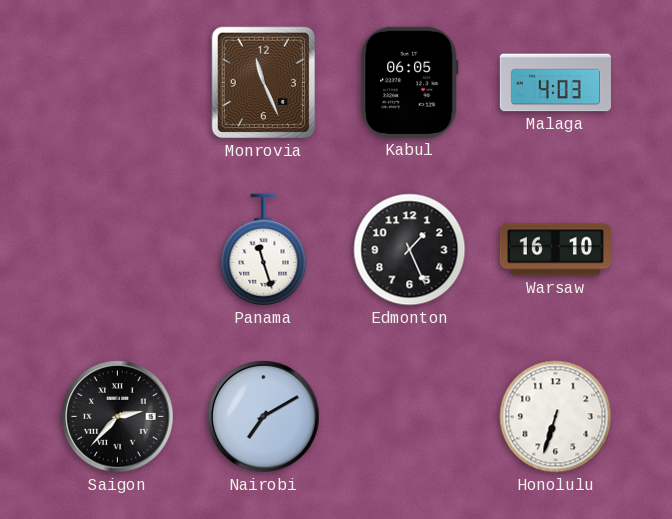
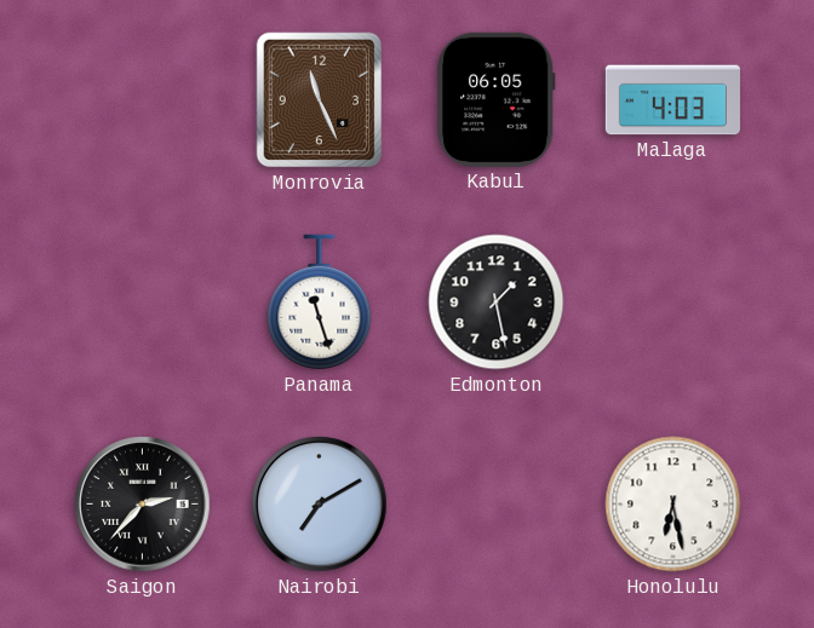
Edmonton: 1:26 -> 1:28
Warsaw: 16:10 -> none
Honolulu: 6:33 -> 6:28
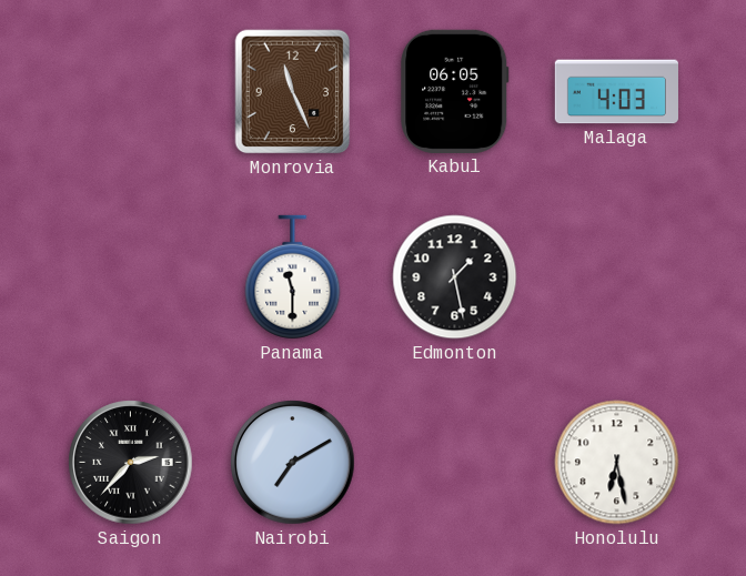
Panama: 11:27 -> 11:30
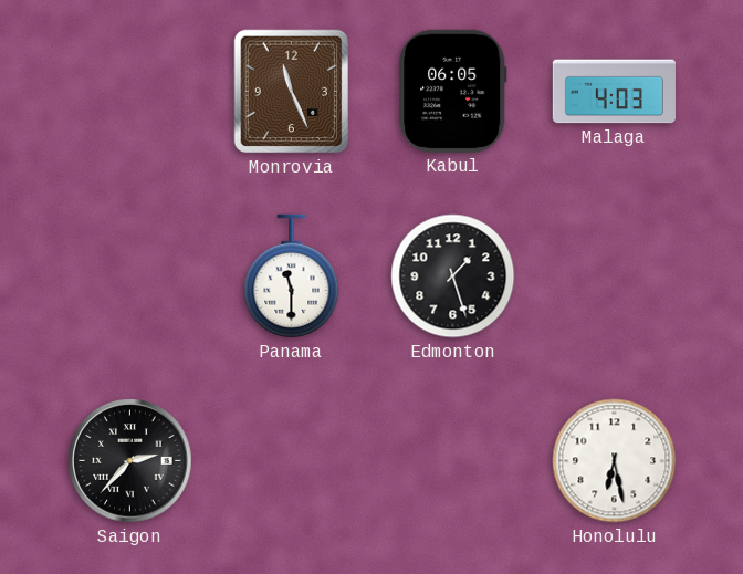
Edmonton: 1:28 -> 1:27
Nairobi: 7:10 -> none
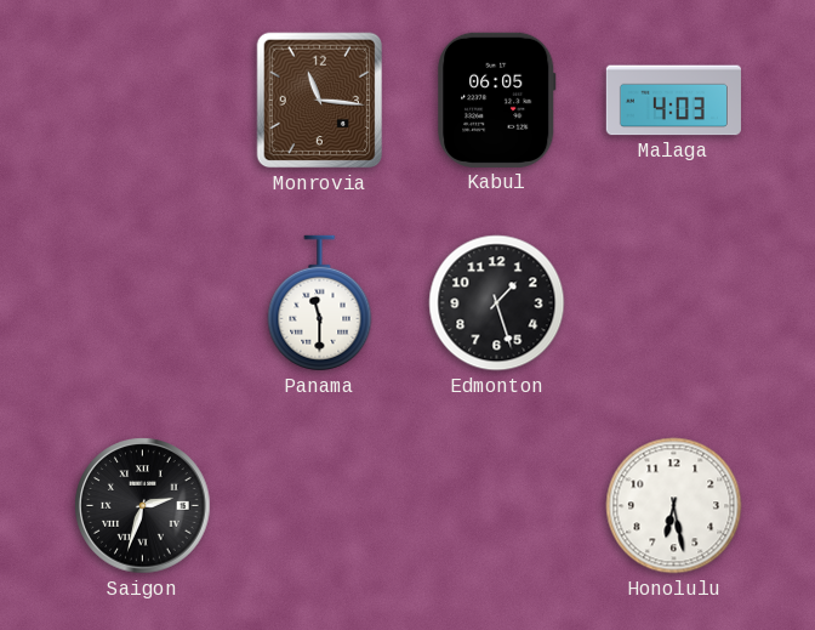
Monrovia: 11:26 -> 11:16
Saigon: 2:37 -> 2:33
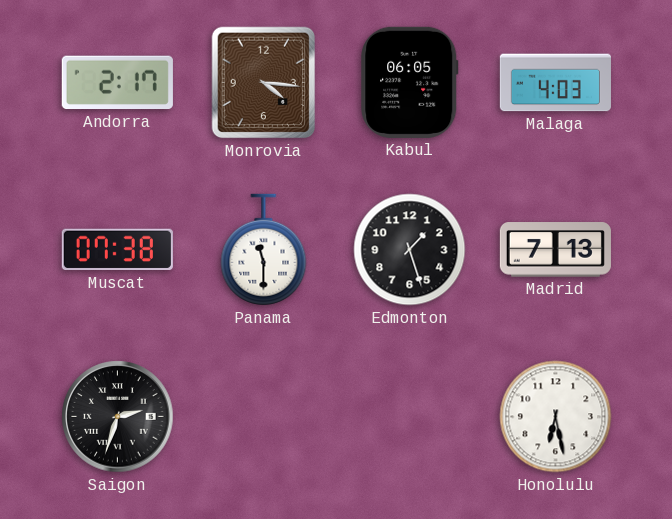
Andorra: none -> 2:17
Monrovia: 11:16 -> 4:16
Muscat: none -> 07:38
Madrid: none -> 7:13
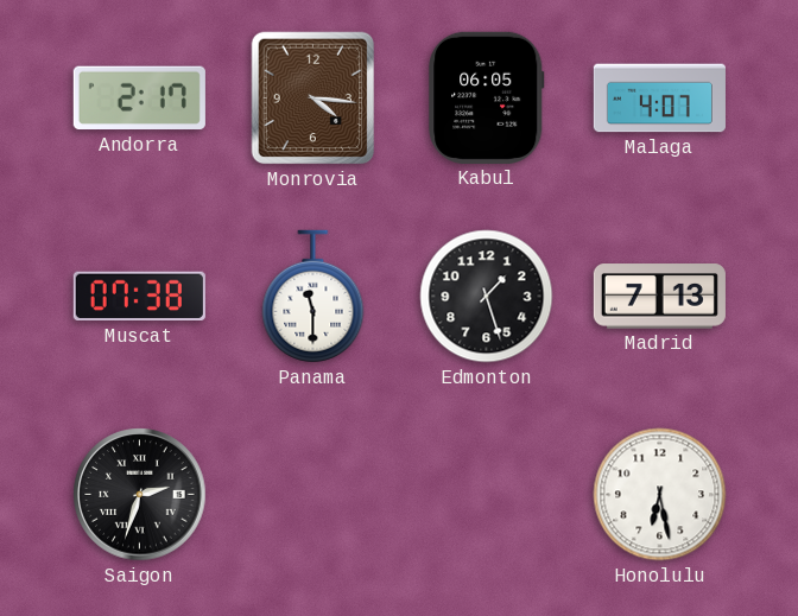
Malaga: 4:03 -> 4:07
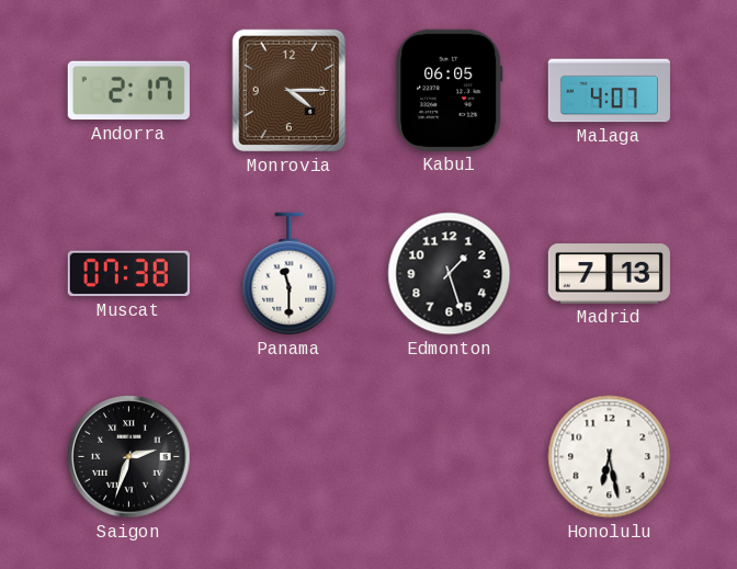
Monrovia: 4:16 -> 4:15
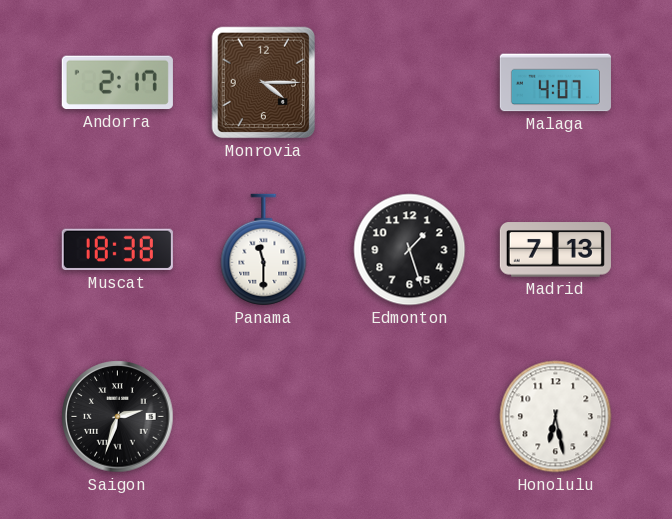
Kabul: 06:05 -> none
Muscat: 07:38 -> 18:38
